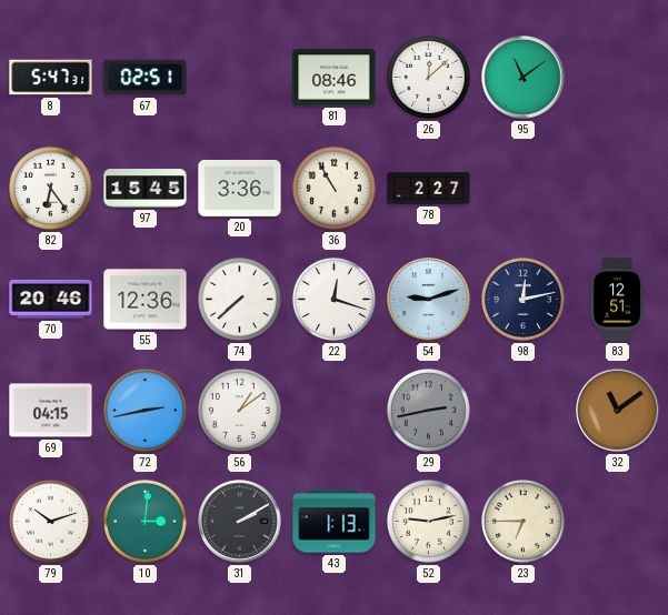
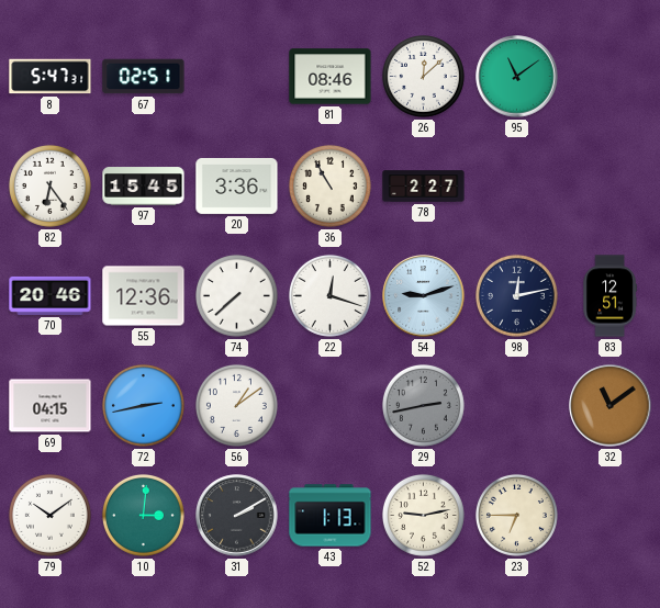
79: 10:12 -> 10:09
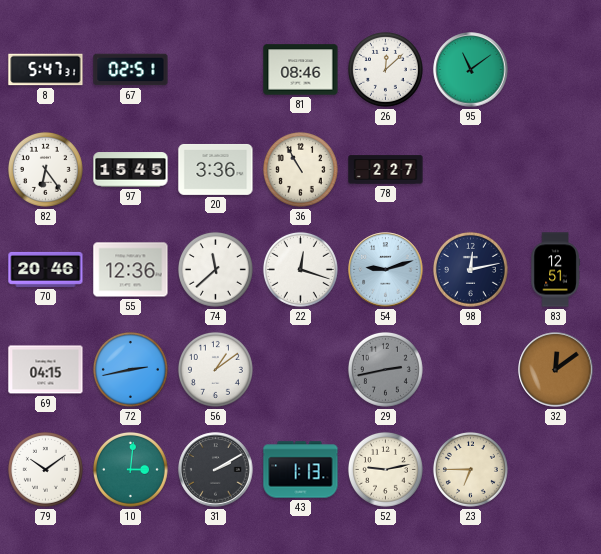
74: 7:38 -> 11:38
32: 11:09 -> 12:09
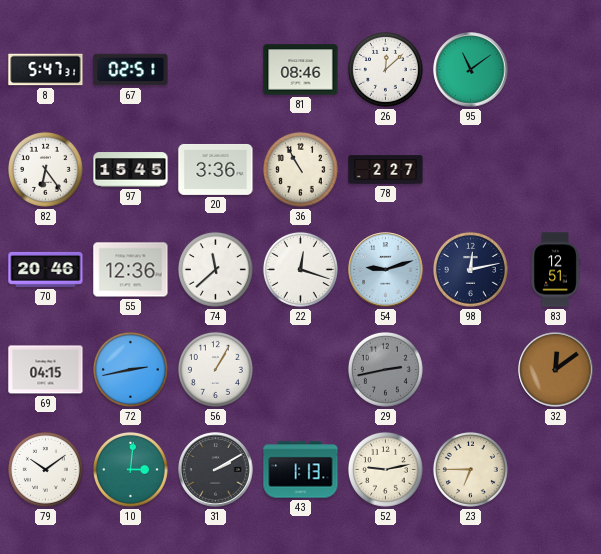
56: 1:09 -> 1:05
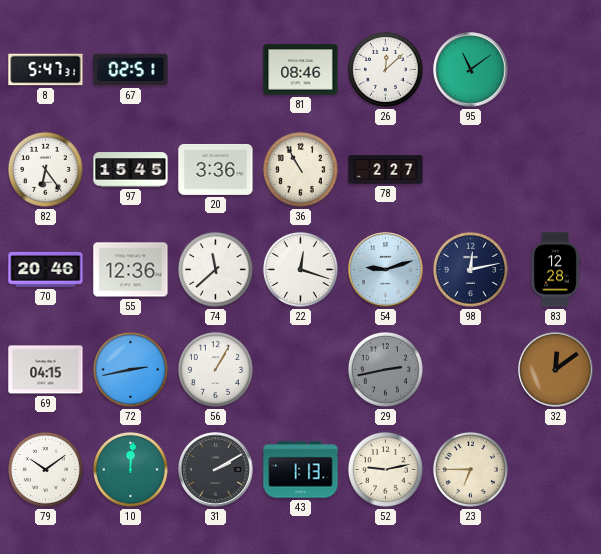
83: 12:51 -> 12:28
10: 3:01 -> 12:01
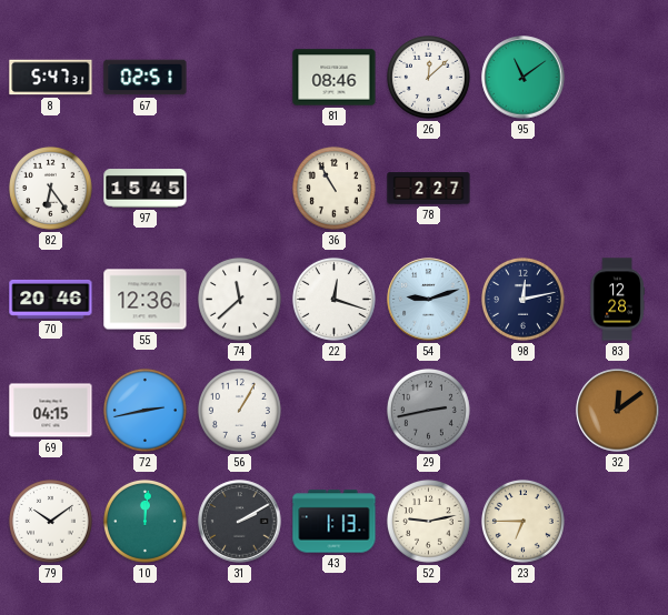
20: 3:36 -> none
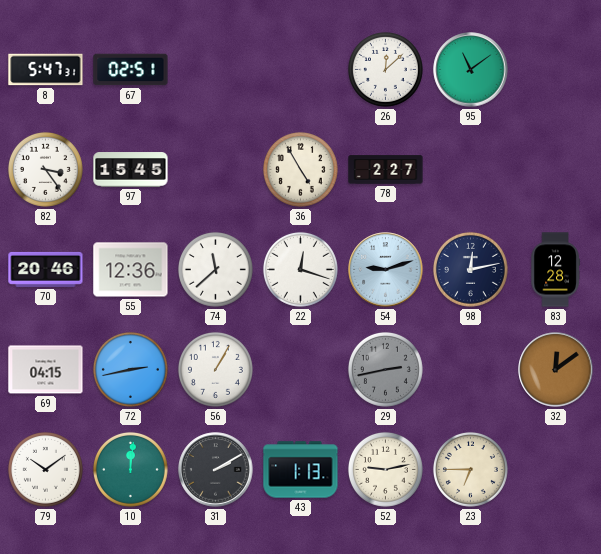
81: 08:46 -> none
82: 6:24 -> 3:24
36: 10:55 -> 4:55
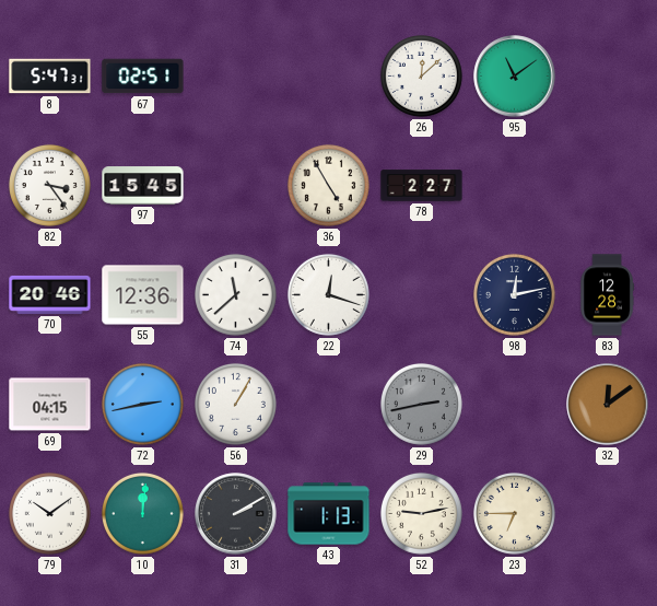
54: 9:12 -> none
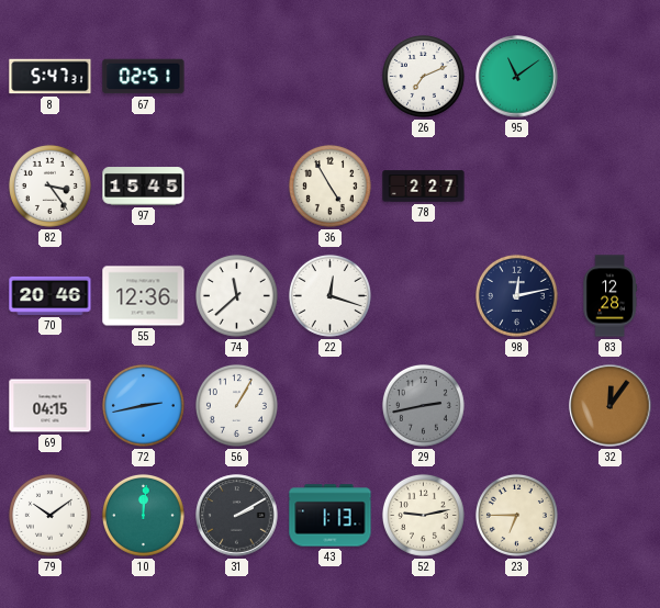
26: 12:08 -> 7:11
32: 12:09 -> 12:06
